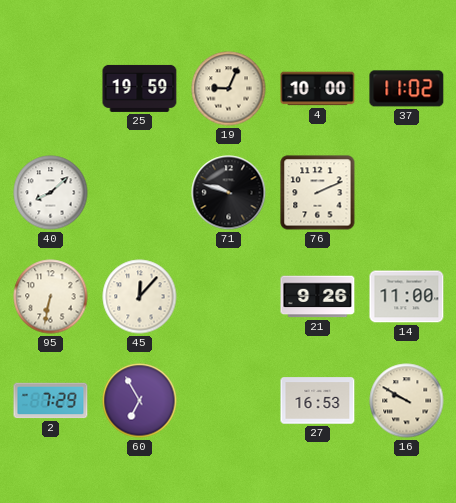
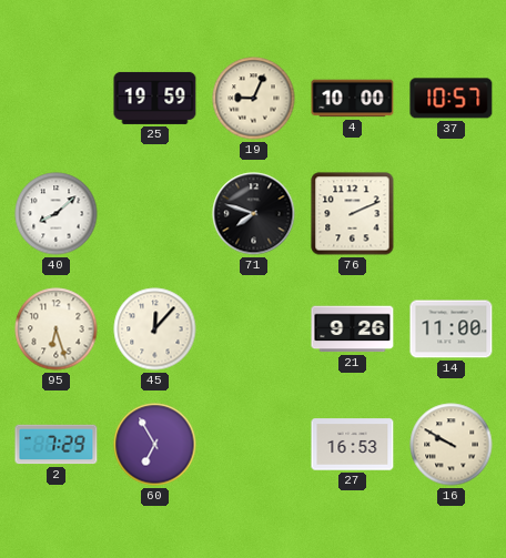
37: 11:02 -> 10:57
71: 9:48 -> 7:48
95: 6:32 -> 6:27
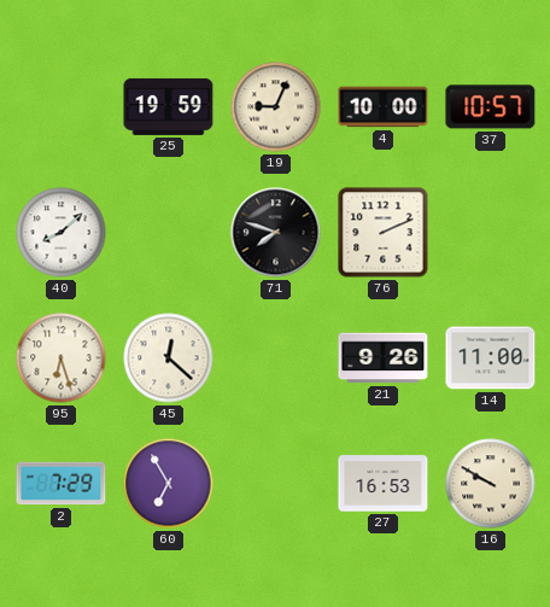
45: 12:07 -> 12:22
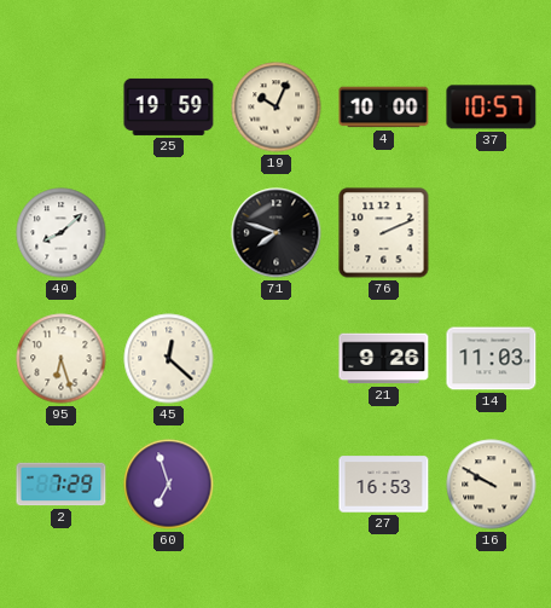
19: 9:04 -> 10:04
14: 11:00 -> 11:03
60: 6:55 -> 6:57
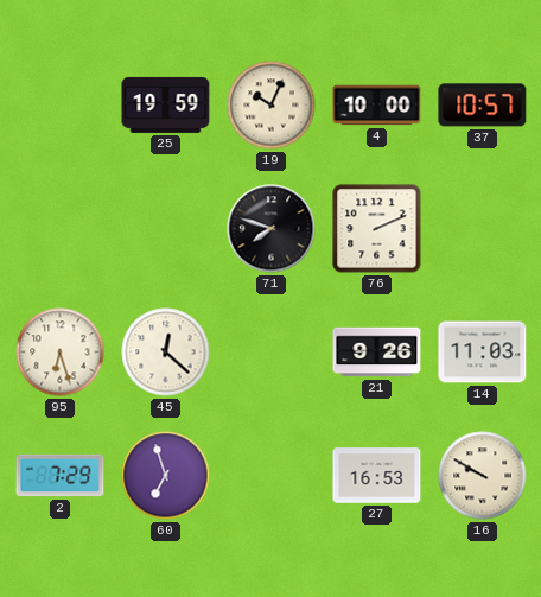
40: 8:08 -> none
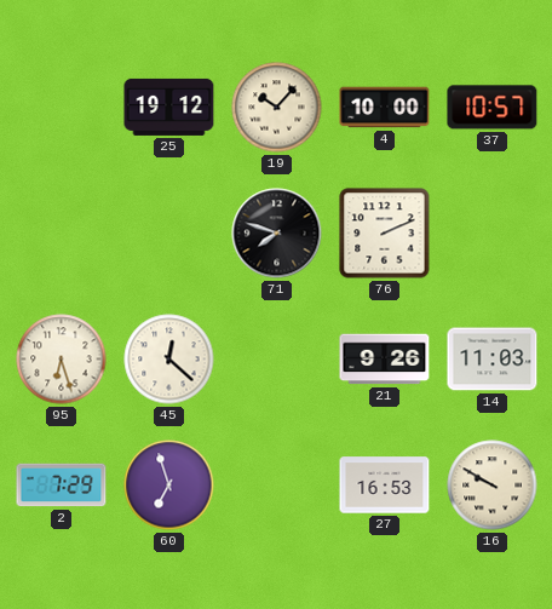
25: 19:59 -> 19:12
19: 10:04 -> 10:07
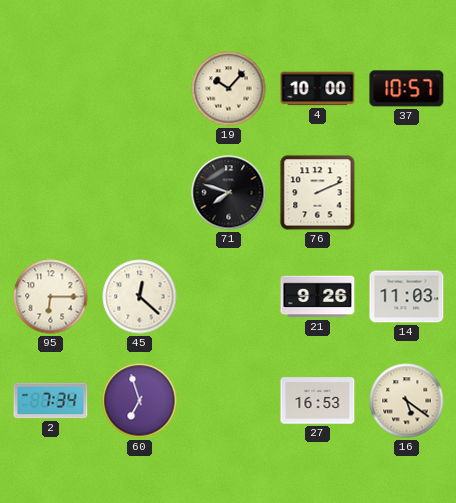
25: 19:12 -> none
95: 6:27 -> 6:15
2: 7:29 -> 7:34
16: 9:50 -> 5:21
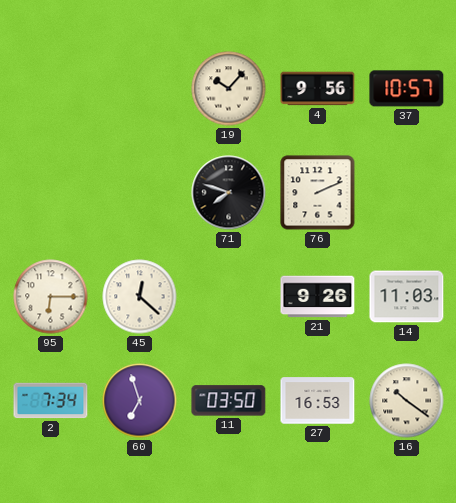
4: 10:00 -> 9:56
11: none -> 03:50
16: 5:21 -> 10:21
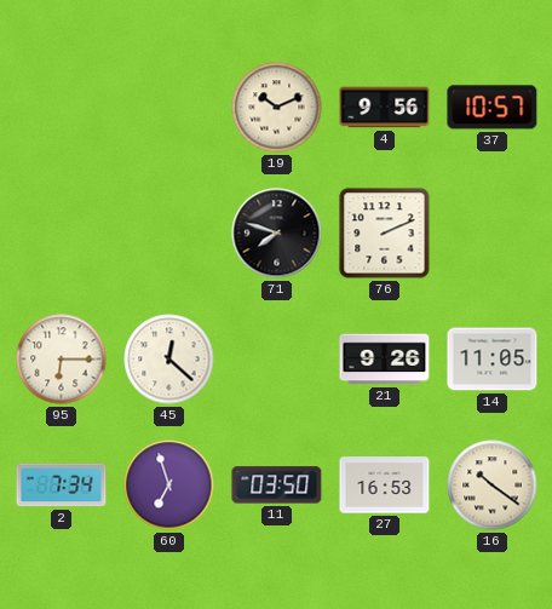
19: 10:07 -> 10:11
14: 11:03 -> 11:05
